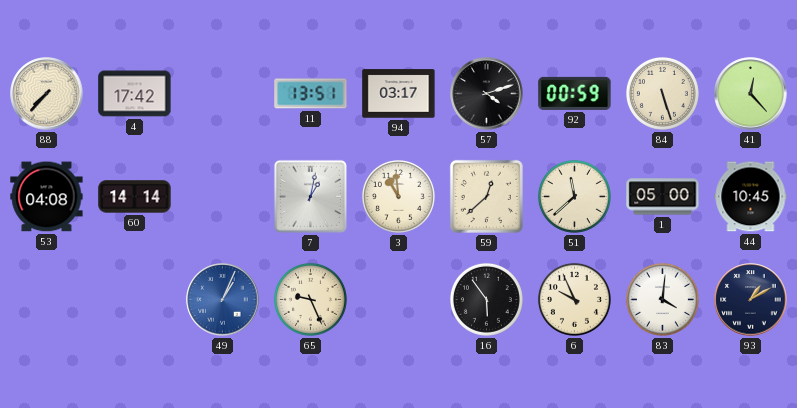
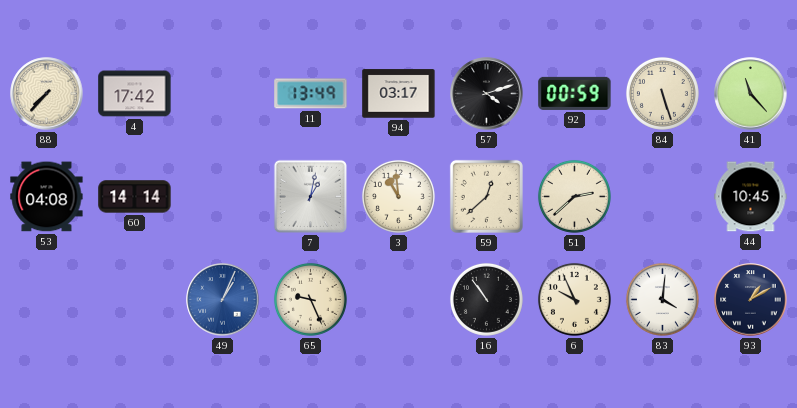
11: 13:51 -> 13:49
41: 12:23 -> 11:23
51: 11:38 -> 2:38
1: 05:00 -> none
16: 5:54 -> 10:54
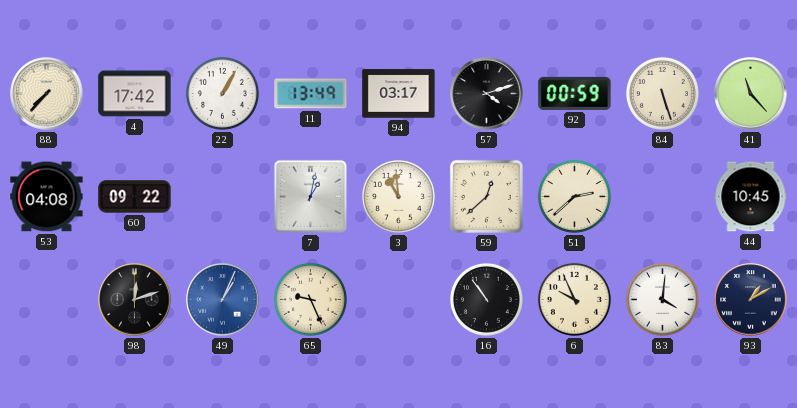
22: none -> 1:05
60: 14:14 -> 09:22
98: none -> 12:12
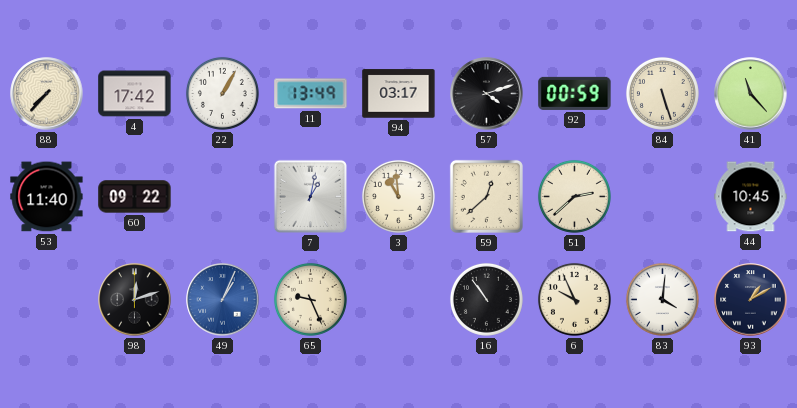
53: 04:08 -> 11:40
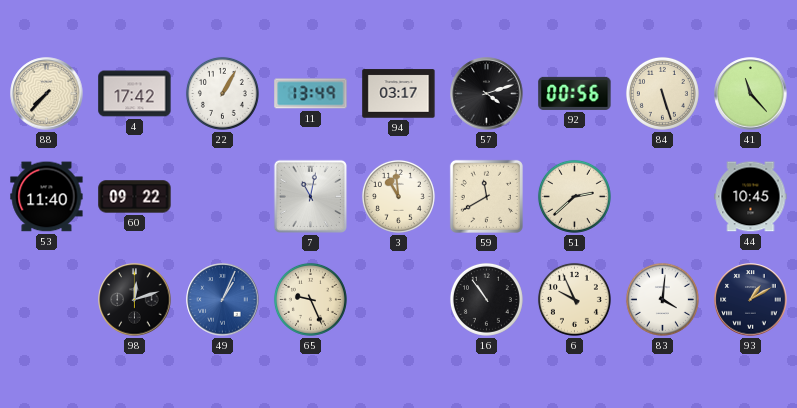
92: 00:59 -> 00:56
7: 1:02 -> 11:02
59: 12:38 -> 11:40
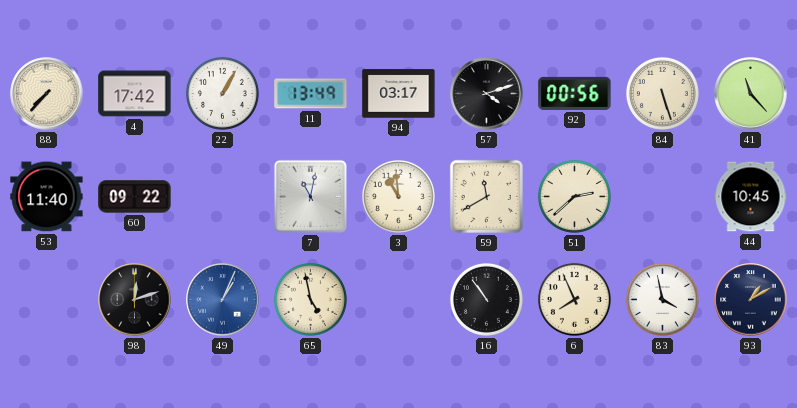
65: 9:26 -> 4:58
6: 9:56 -> 7:56
83: 4:01 -> 3:58
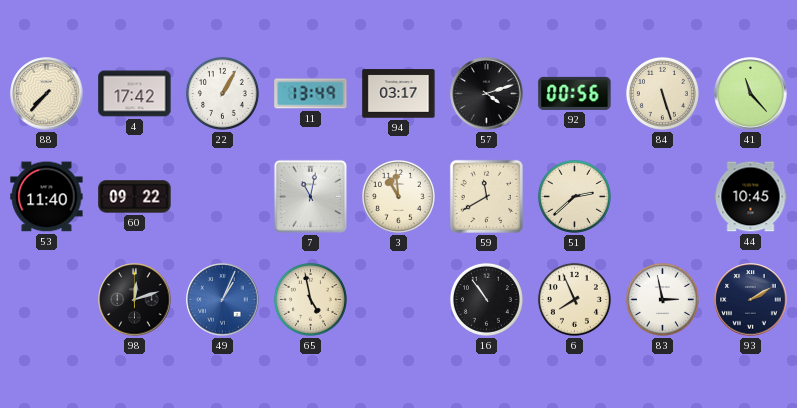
83: 3:58 -> 2:58
93: 1:10 -> 2:10
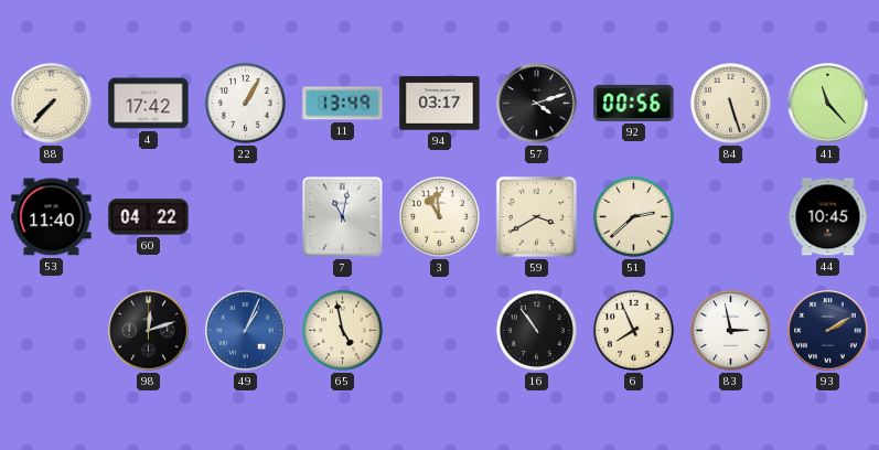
60: 09:22 -> 04:22
59: 11:40 -> 3:40
